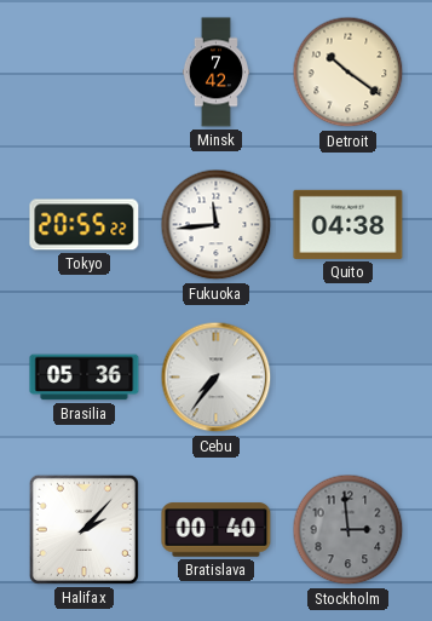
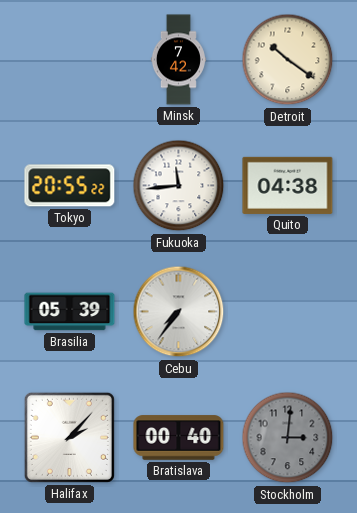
Brasilia: 05:36 -> 05:39
Stockholm: 2:59 -> 3:01
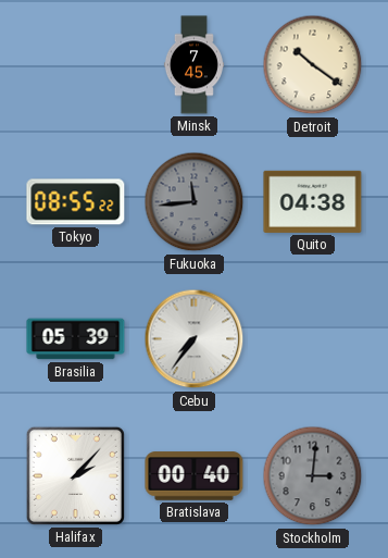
Minsk: 7:42 -> 7:45
Tokyo: 20:55 -> 08:55
Fukuoka dial: white -> grey
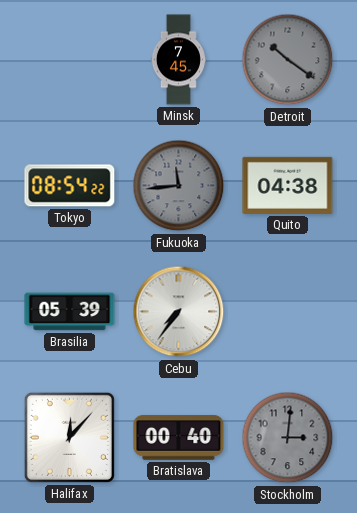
Detroit dial: cream -> grey
Tokyo: 08:55 -> 08:54
Halifax: 2:07 -> 12:07
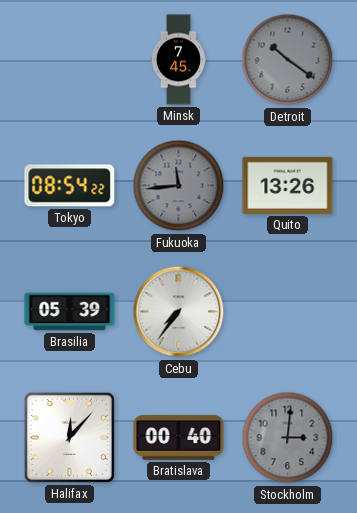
Quito: 04:38 -> 13:26
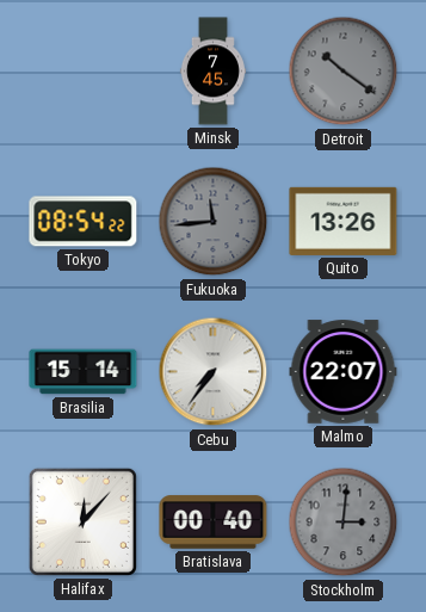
Brasilia: 05:39 -> 15:14
Malmo: none -> 22:07
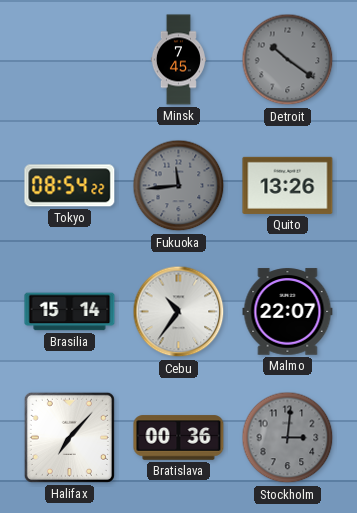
Cebu: 7:36 -> 10:36
Halifax: 12:07 -> 7:07
Bratislava: 00:40 -> 00:36
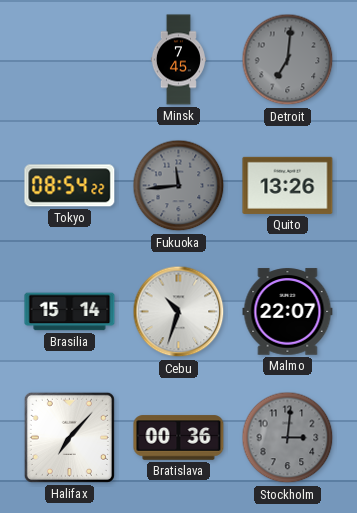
Detroit: 10:21 -> 7:01
Cebu: 10:36 -> 10:33
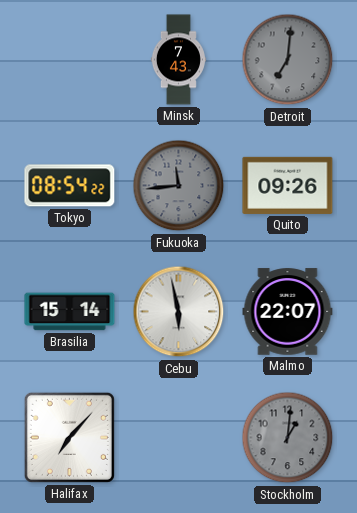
Minsk: 7:45 -> 7:43
Quito: 13:26 -> 09:26
Cebu: 10:33 -> 5:58
Bratislava: 00:36 -> none
Stockholm: 3:01 -> 1:01
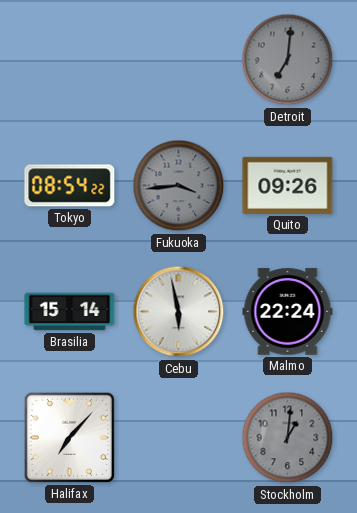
Minsk: 7:43 -> none
Fukuoka: 11:44 -> 3:44
Malmo: 22:07 -> 22:24
